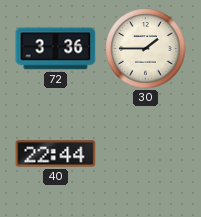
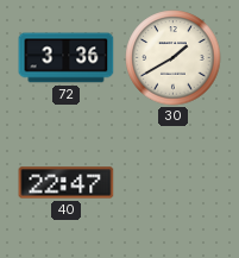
30: 1:45 -> 1:40
40: 22:44 -> 22:47
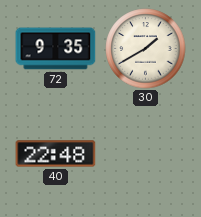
72: 3:36 -> 9:35
40: 22:47 -> 22:48
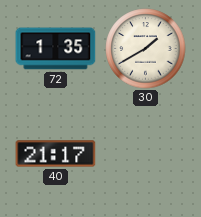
72: 9:35 -> 1:35
40: 22:48 -> 21:17
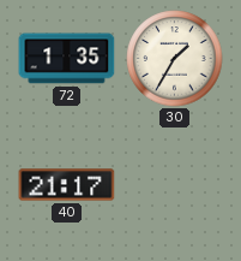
30: 1:40 -> 1:35
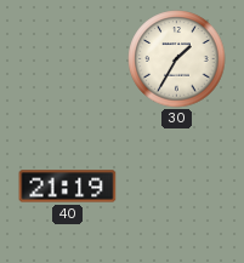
72: 1:35 -> none
40: 21:17 -> 21:19
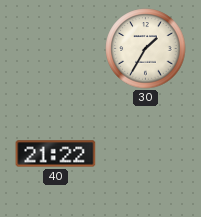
40: 21:19 -> 21:22
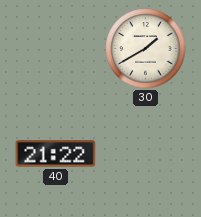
30: 1:35 -> 1:40
